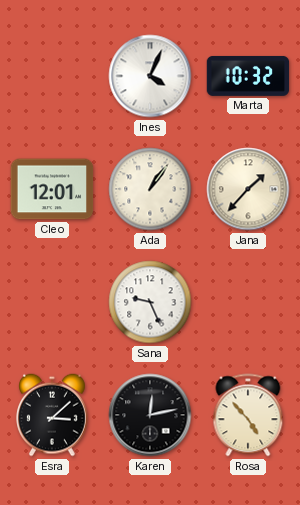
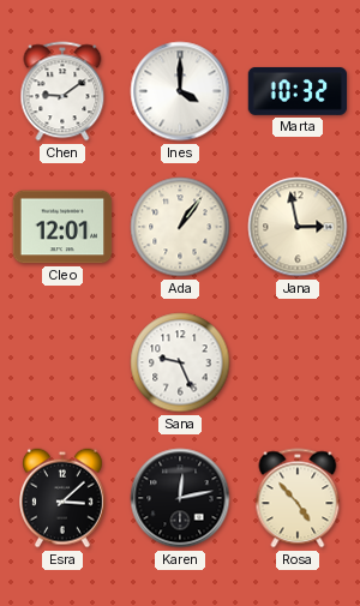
Chen: none -> 9:09
Ines: 4:04 -> 4:00
Jana: 1:37 -> 2:58
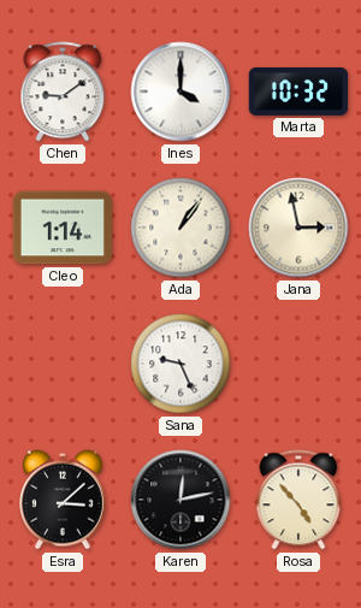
Cleo: 12:01 -> 1:14
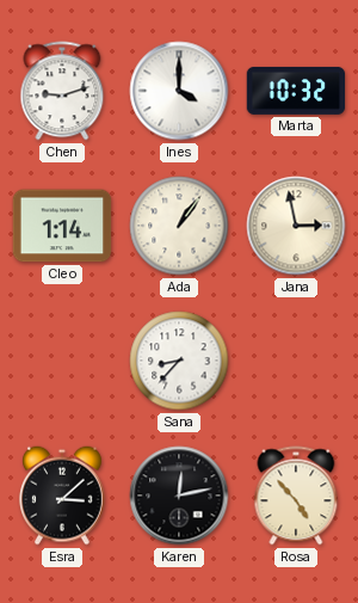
Chen: 9:09 -> 9:12
Sana: 9:26 -> 8:37
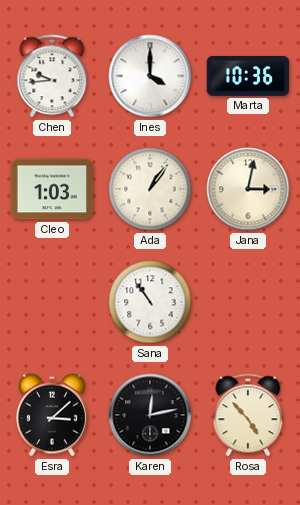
Chen: 9:12 -> 9:44
Marta: 10:32 -> 10:36
Cleo: 1:14 -> 1:03
Jana: 2:58 -> 3:02
Sana: 8:37 -> 10:54
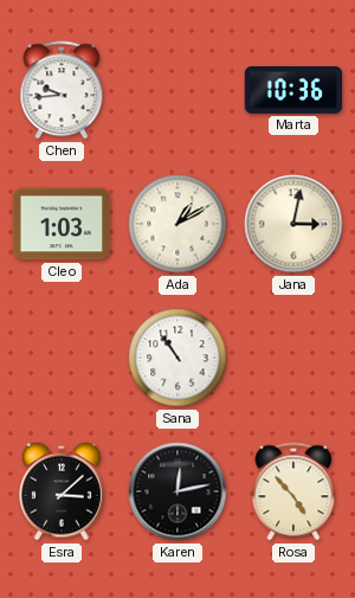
Ines: 4:00 -> none
Ada: 1:06 -> 1:10
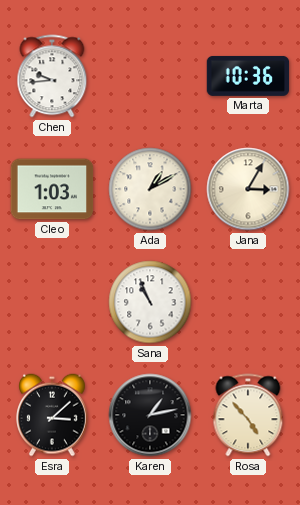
Jana: 3:02 -> 3:05
Sana: 10:54 -> 10:56
Karen: 12:13 -> 1:13
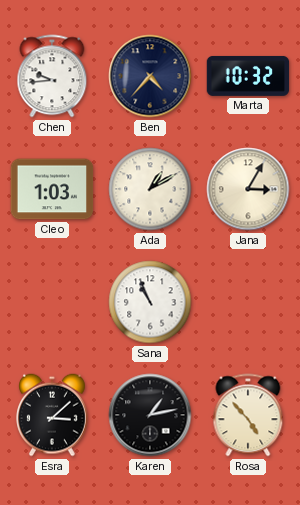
Ben: none -> 4:37
Marta: 10:36 -> 10:32
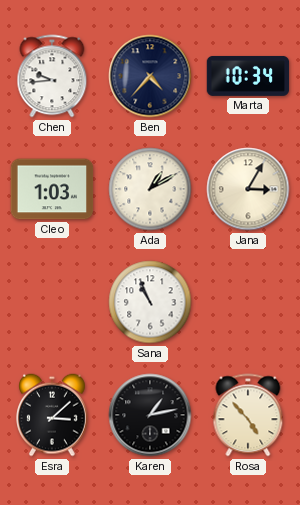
Marta: 10:32 -> 10:34
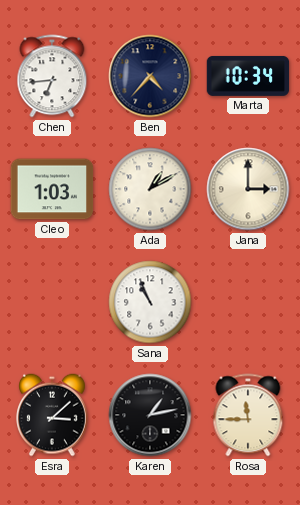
Chen: 9:44 -> 6:44
Jana: 3:05 -> 3:00
Rosa: 4:53 -> 11:45
